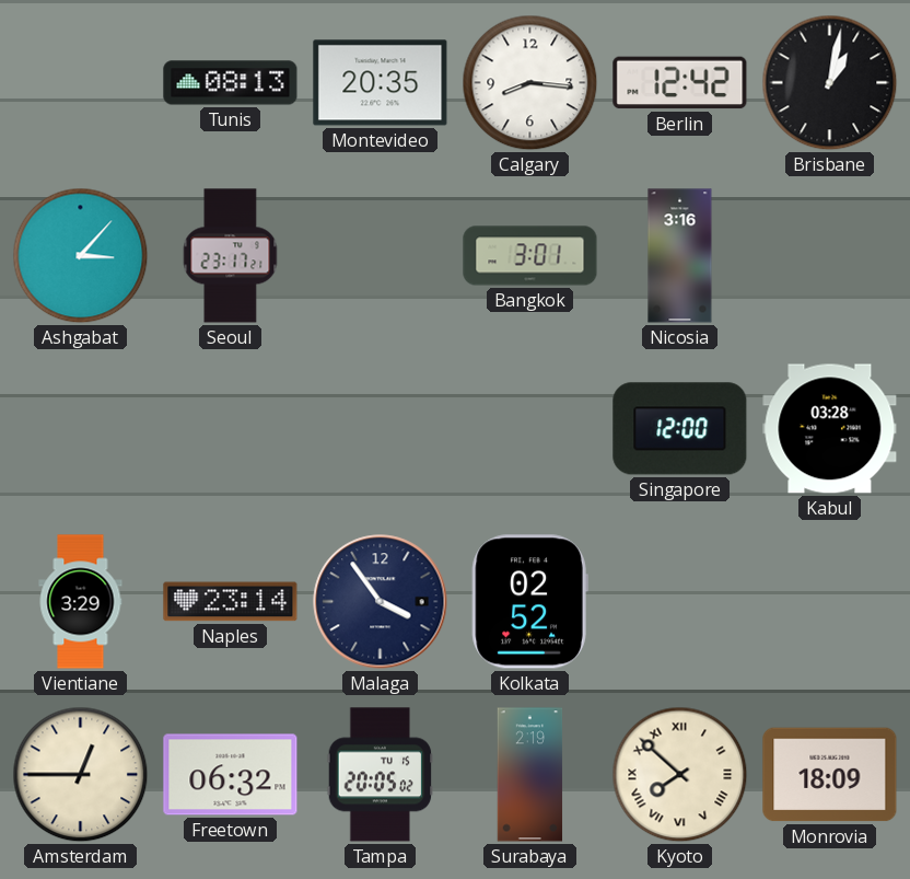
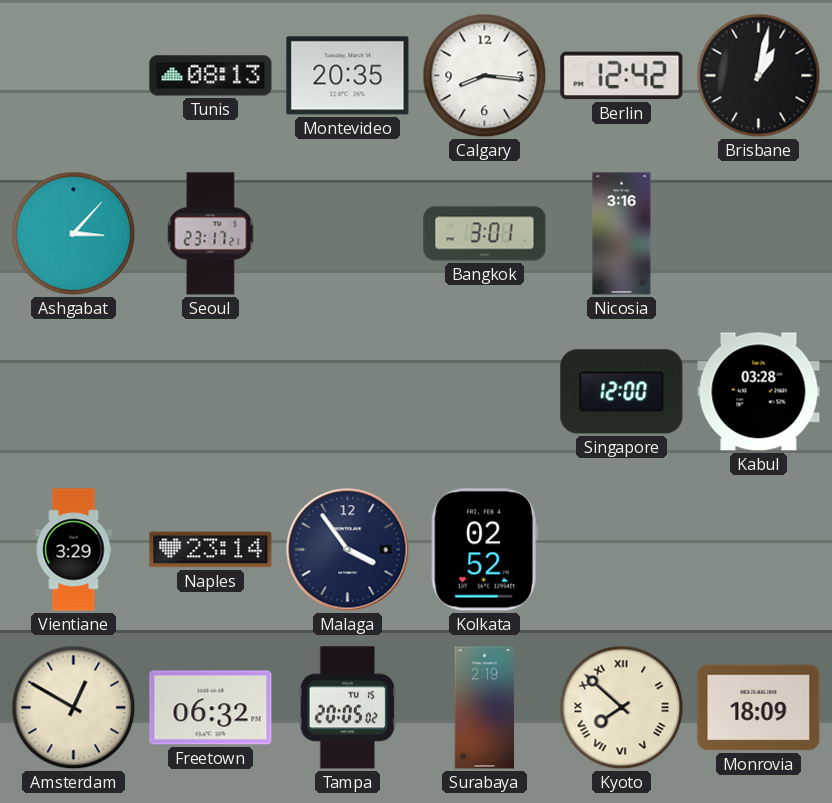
Amsterdam: 12:45 -> 12:50
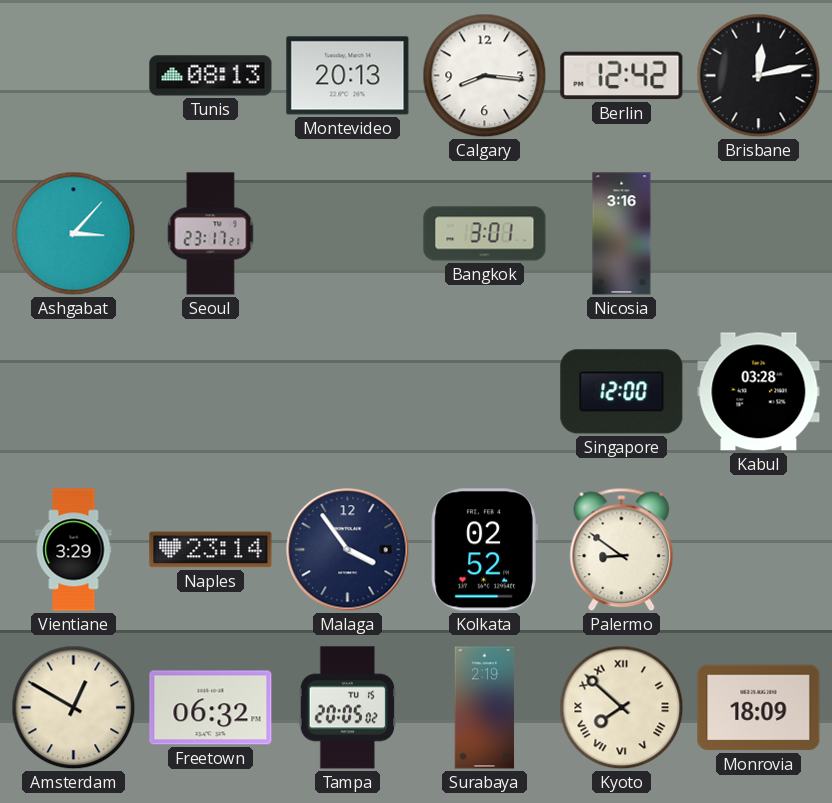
Montevideo: 20:35 -> 20:13
Brisbane: 1:02 -> 12:13
Palermo: none -> 8:51
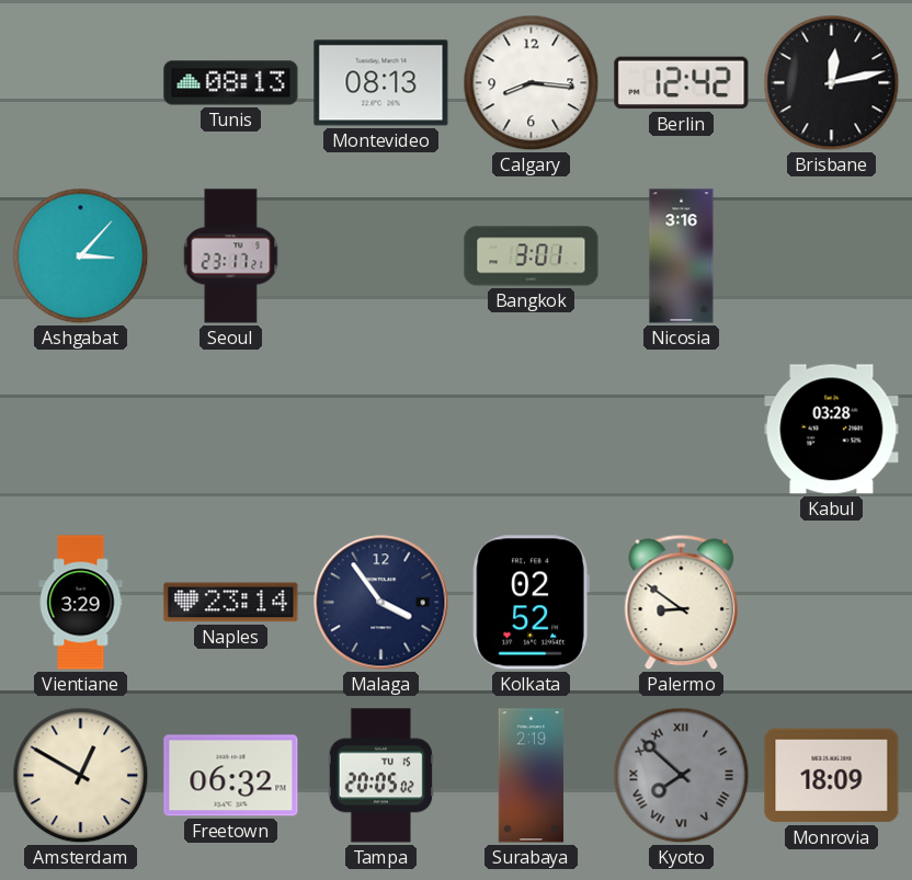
Montevideo: 20:13 -> 08:13
Singapore: 12:00 -> none
Kyoto dial: cream -> grey
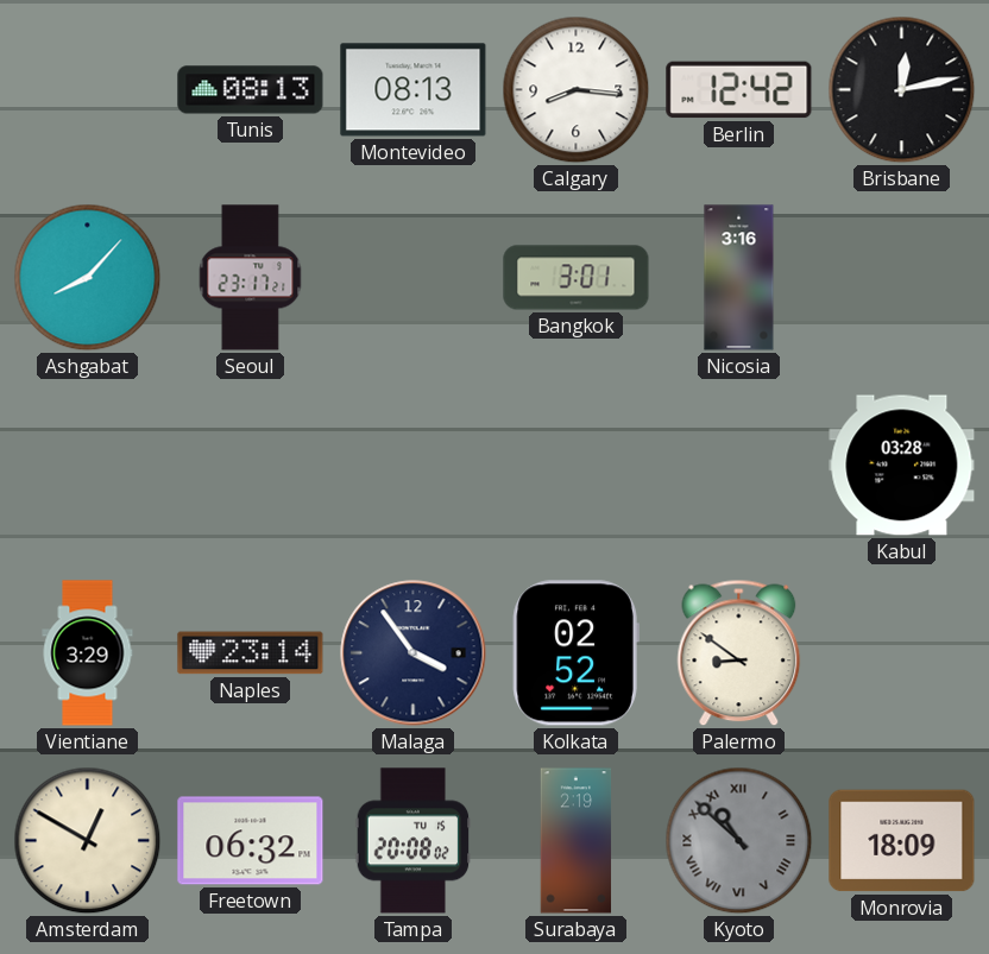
Ashgabat: 3:07 -> 8:07
Tampa: 20:05 -> 20:08
Kyoto: 7:52 -> 10:52
